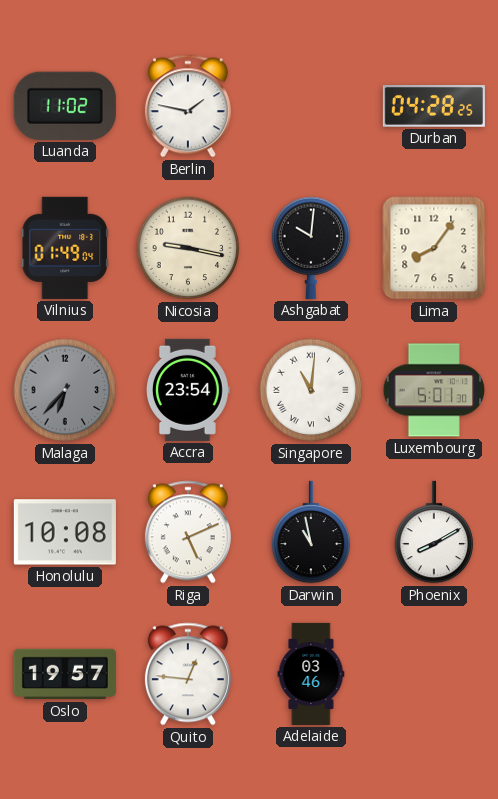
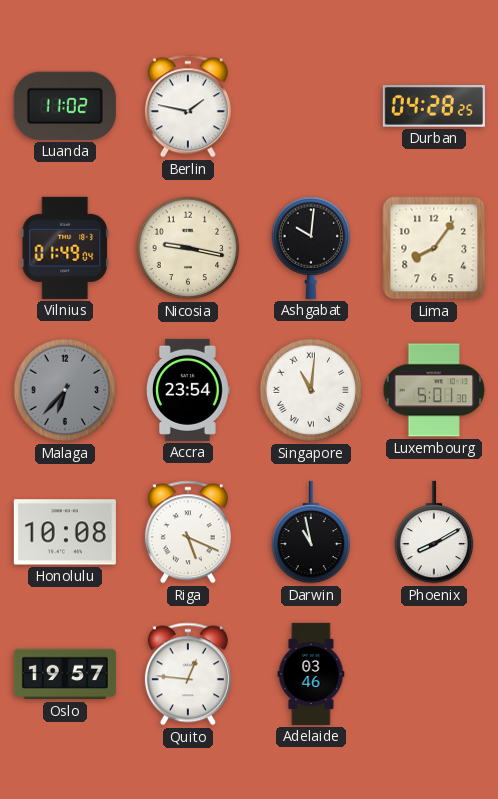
Riga: 5:11 -> 5:19
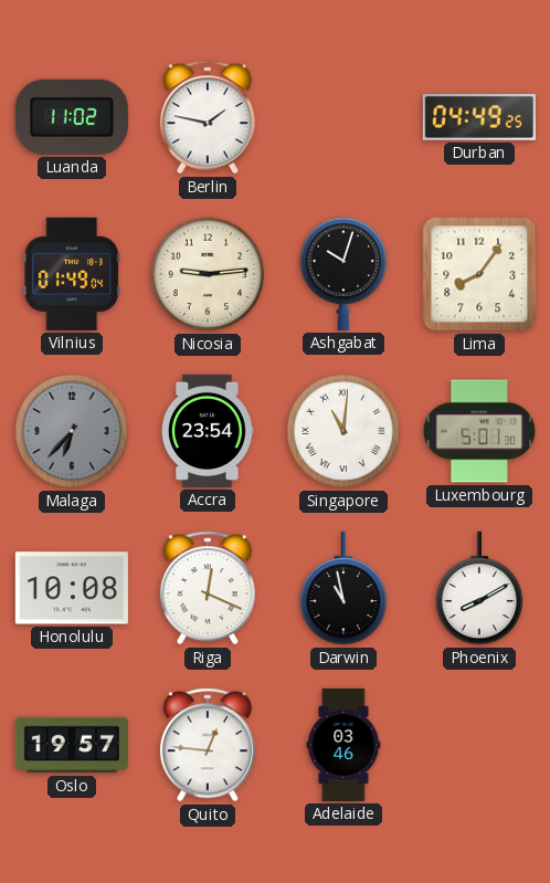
Durban: 04:28 -> 04:49
Nicosia: 9:17 -> 9:14
Ashgabat: 10:01 -> 10:03
Riga: 5:19 -> 12:19
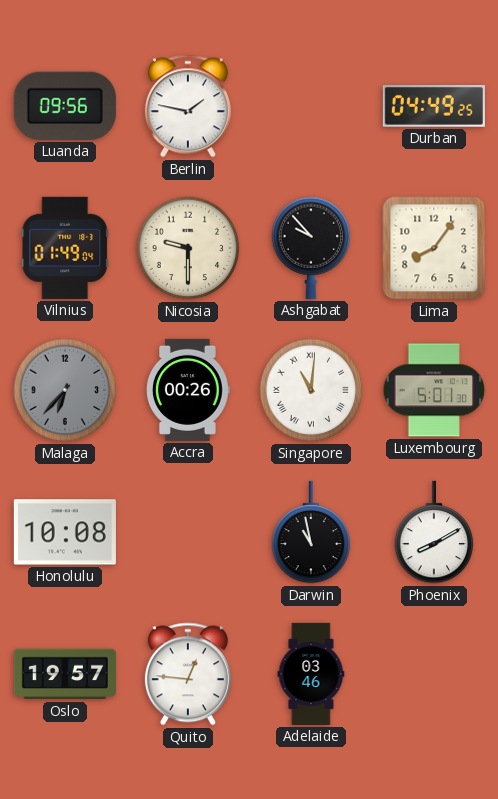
Luanda: 11:02 -> 09:56
Nicosia: 9:14 -> 9:30
Ashgabat: 10:03 -> 9:53
Accra: 23:54 -> 00:26
Riga: 12:19 -> none
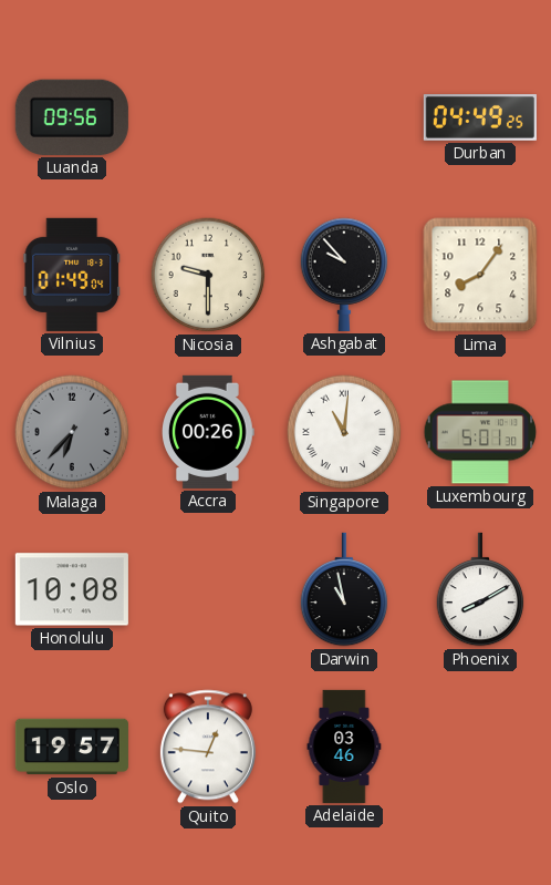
Berlin: 1:47 -> none
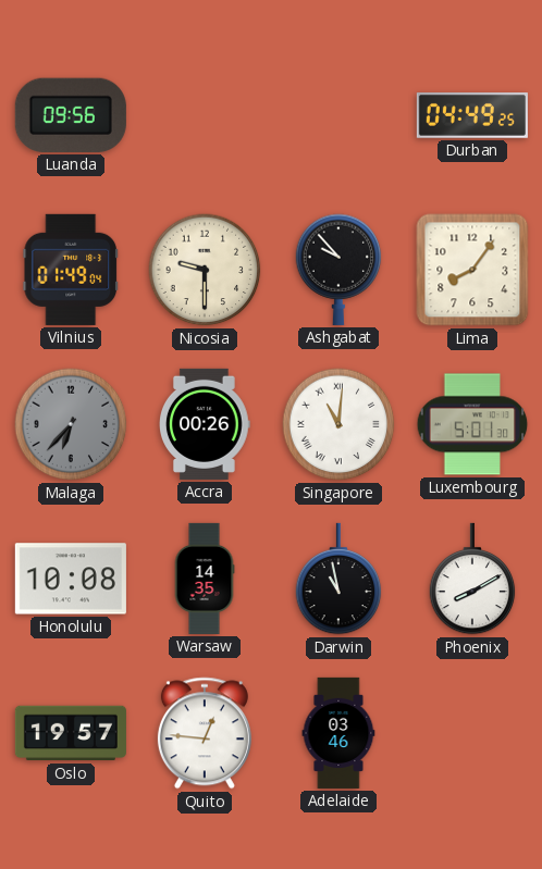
Warsaw: none -> 14:35
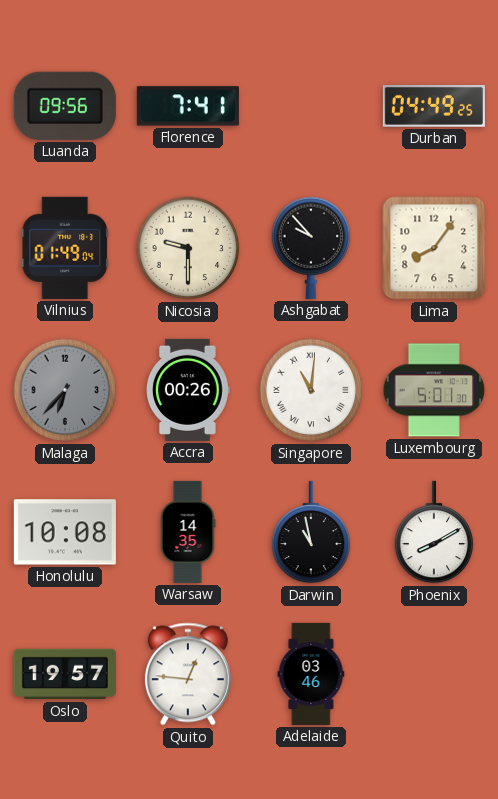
Florence: none -> 7:41
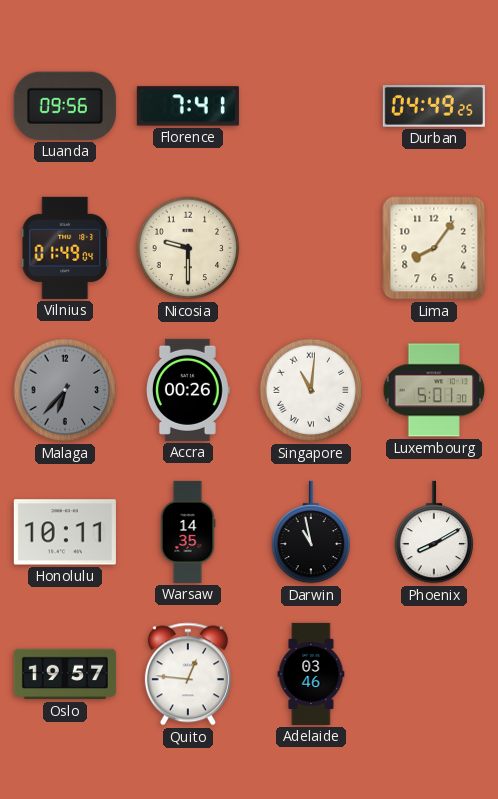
Ashgabat: 9:53 -> none
Honolulu: 10:08 -> 10:11
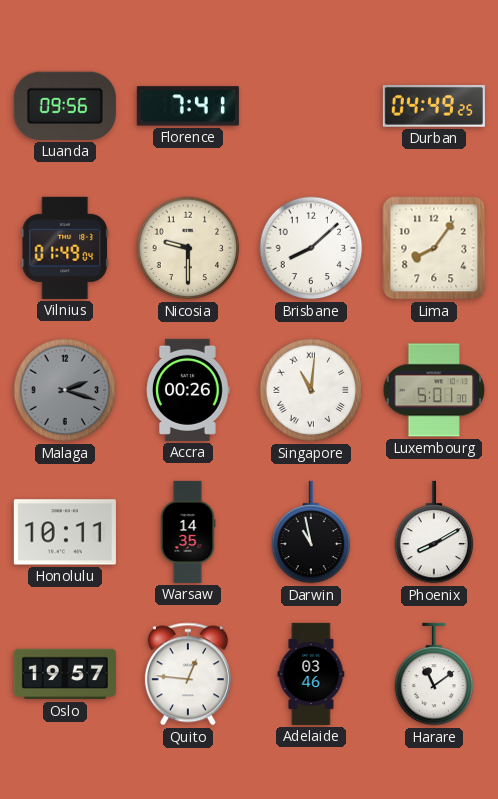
Brisbane: none -> 8:08
Malaga: 6:37 -> 2:18
Harare: none -> 11:09
